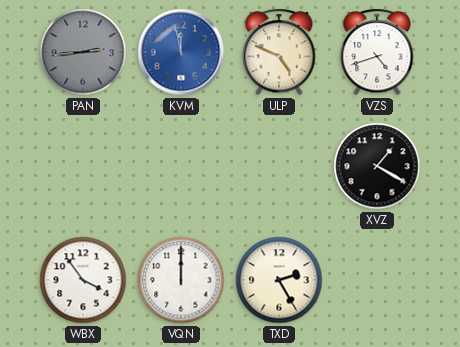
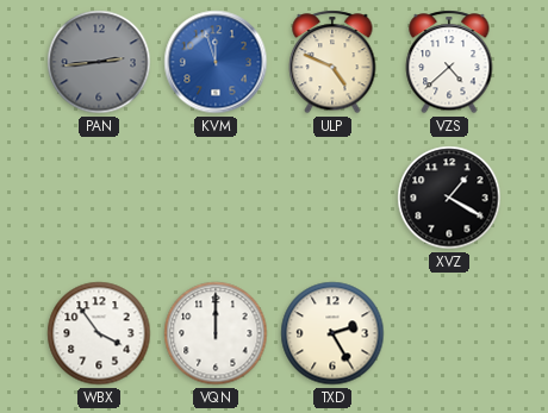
KVM: 11:58 -> 11:57
VZS: 4:42 -> 4:38
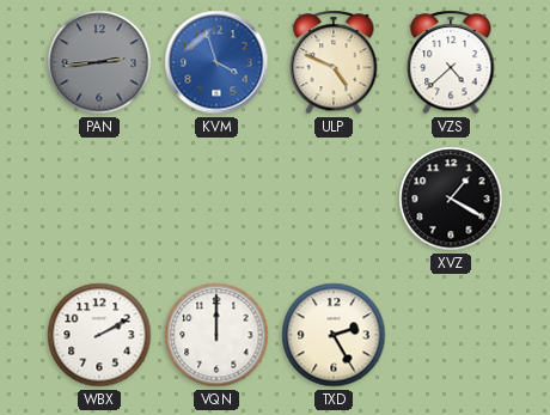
KVM: 11:57 -> 3:57
WBX: 3:54 -> 2:10
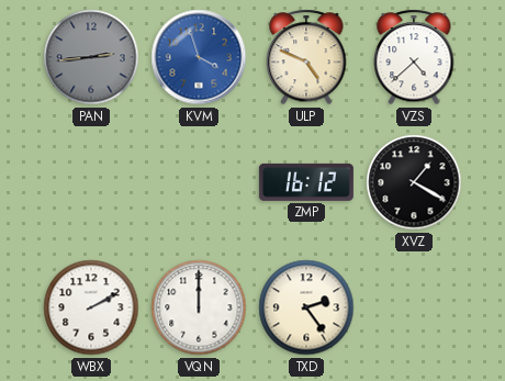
ZMP: none -> 16:12
TXD: 2:25 -> 2:24
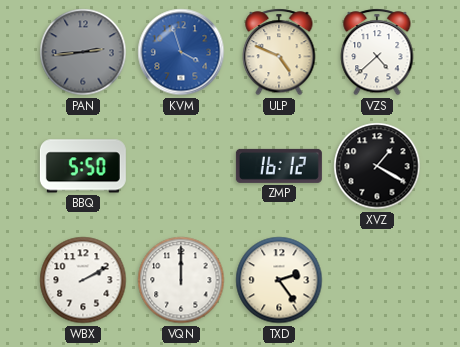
BBQ: none -> 5:50
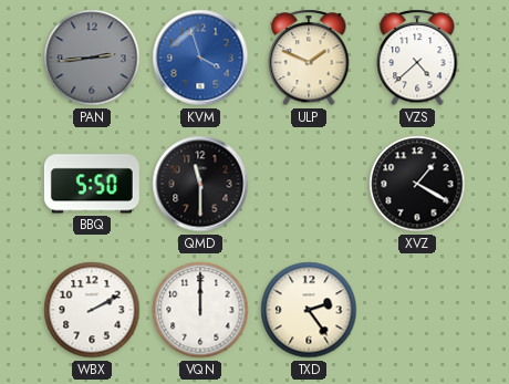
ULP: 4:49 -> 1:49
QMD: none -> 11:30
ZMP: 16:12 -> none
